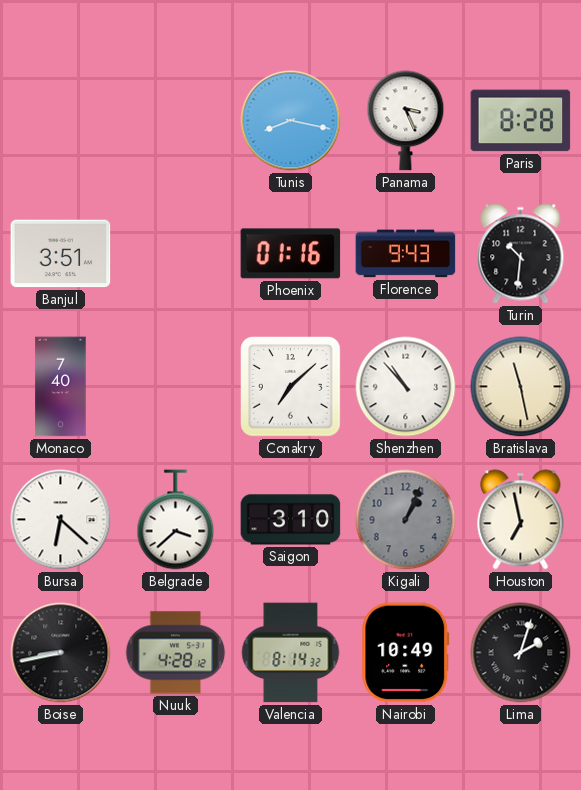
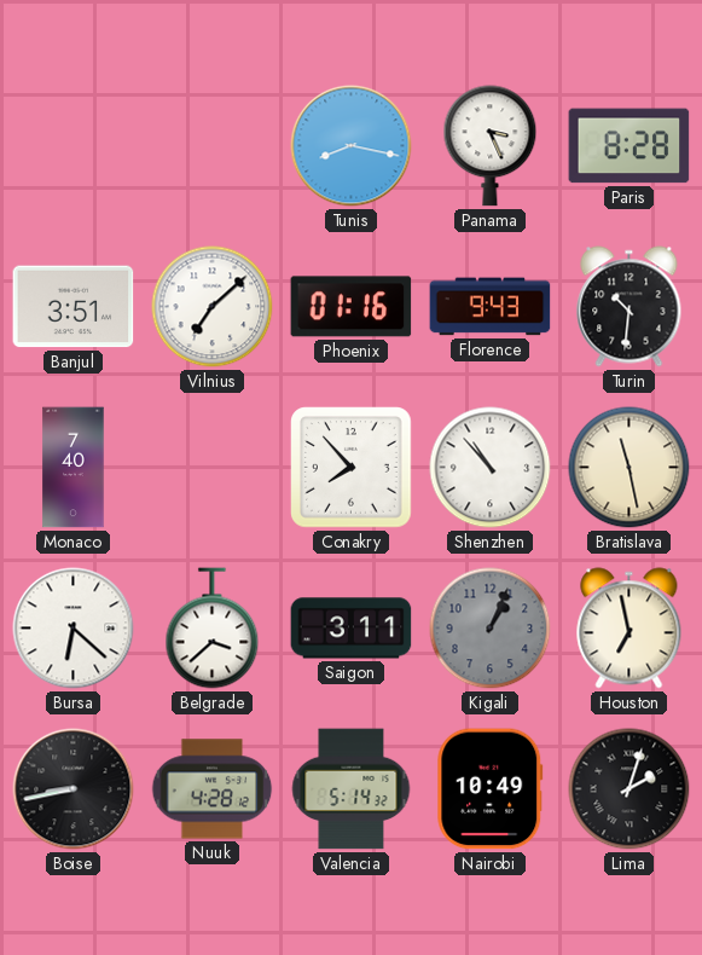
Vilnius: none -> 7:08
Conakry: 7:08 -> 7:53
Saigon: 3:10 -> 3:11
Valencia: 8:14 -> 5:14
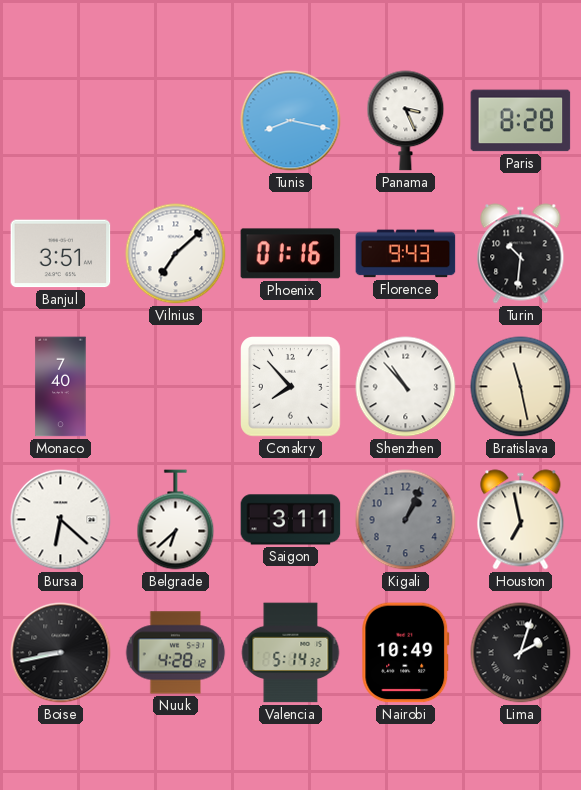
Belgrade: 3:38 -> 6:38
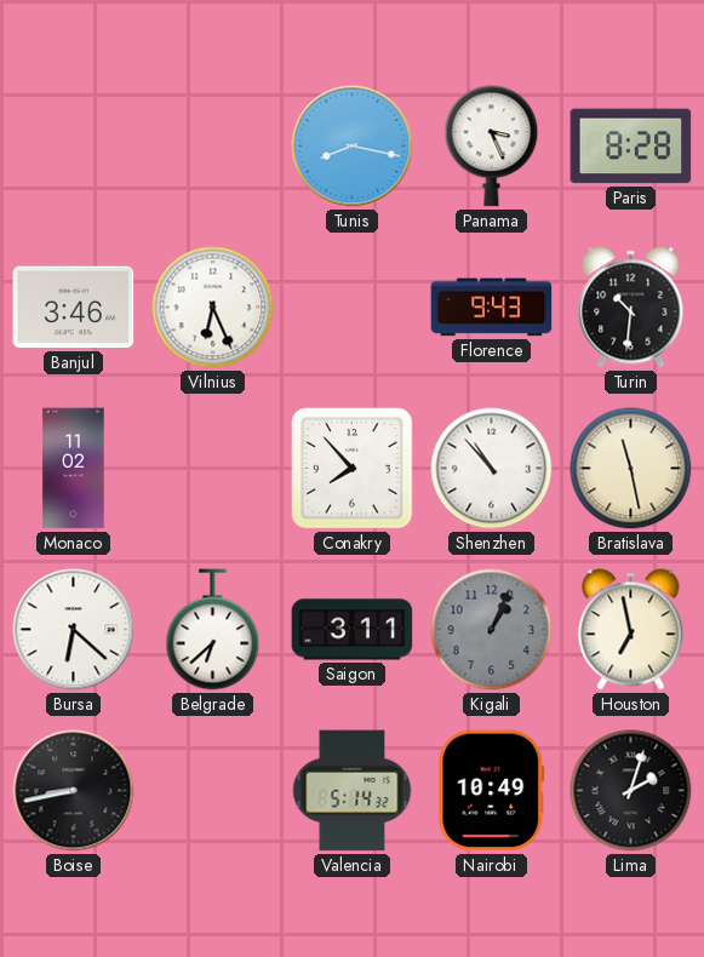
Banjul: 3:51 -> 3:46
Vilnius: 7:08 -> 6:26
Phoenix: 01:16 -> none
Monaco: 7:40 -> 11:02
Nuuk: 4:28 -> none
